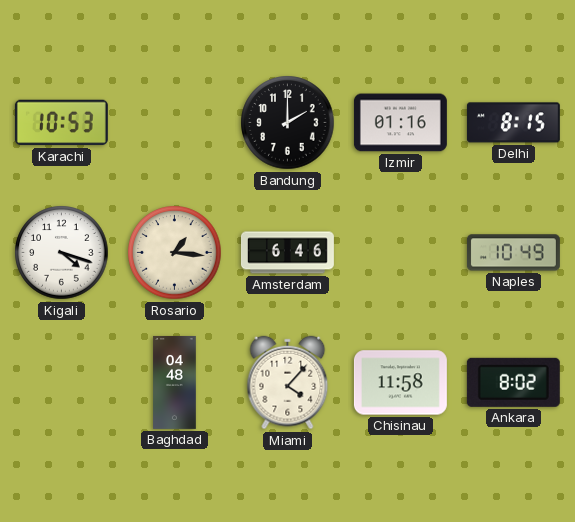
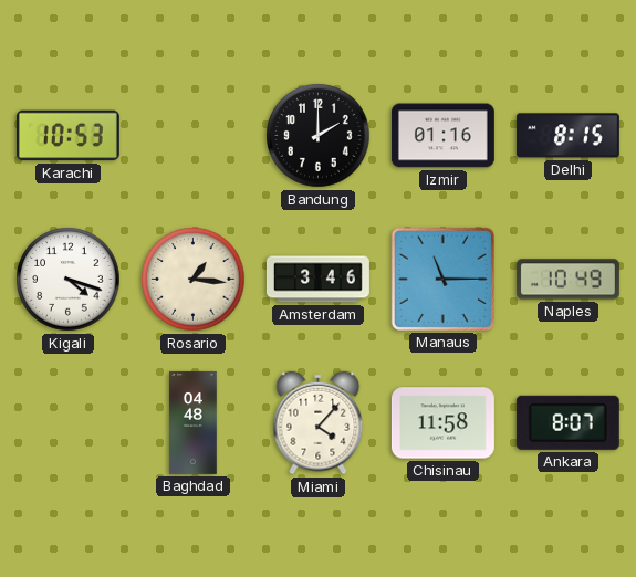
Amsterdam: 6:46 -> 3:46
Manaus: none -> 11:15
Ankara: 8:02 -> 8:07
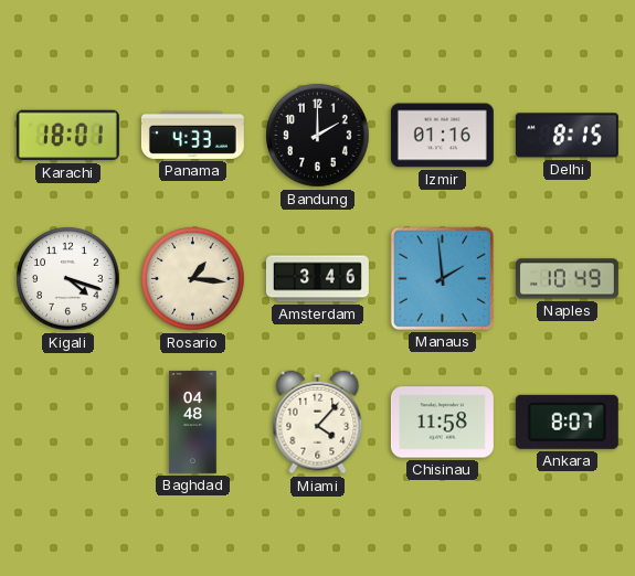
Karachi: 10:53 -> 18:01
Panama: none -> 4:33
Manaus: 11:15 -> 1:59
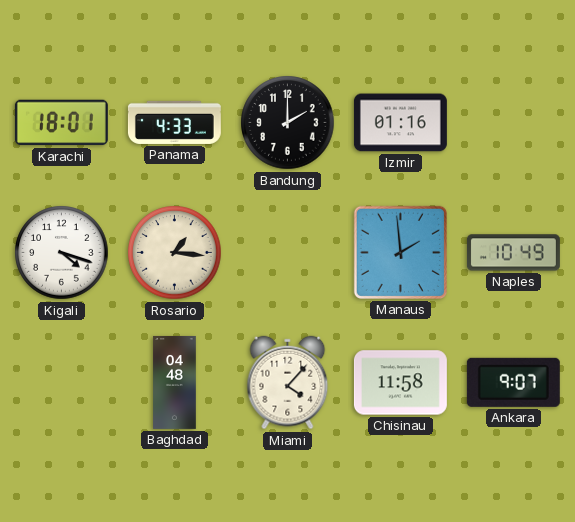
Delhi: 8:15 -> none
Amsterdam: 3:46 -> none
Ankara: 8:07 -> 9:07
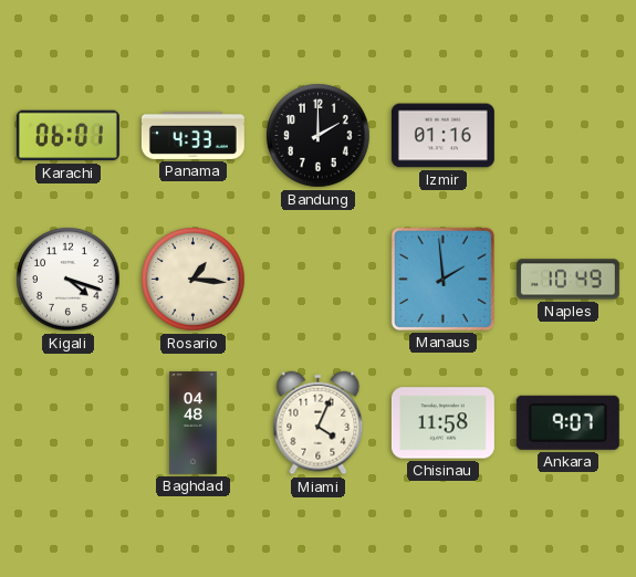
Karachi: 18:01 -> 06:01
Miami: 4:07 -> 4:04
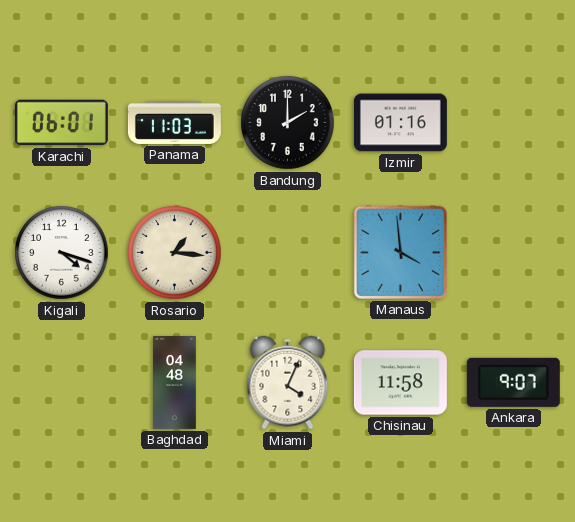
Panama: 4:33 -> 11:03
Manaus: 1:59 -> 3:59
Naples: 10:49 -> none
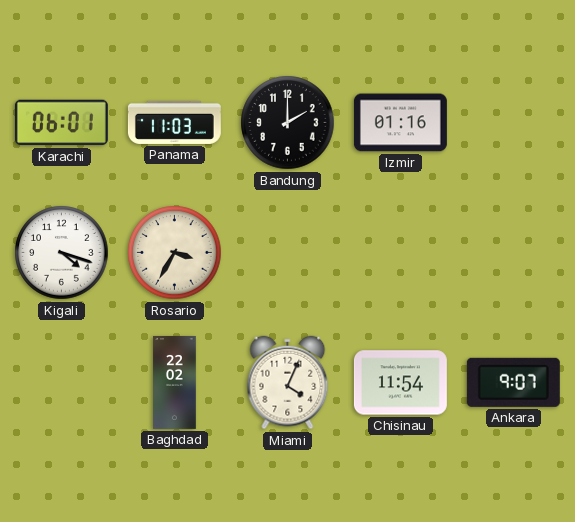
Rosario: 1:16 -> 3:35
Manaus: 3:59 -> none
Baghdad: 04:48 -> 22:02
Chisinau: 11:58 -> 11:54
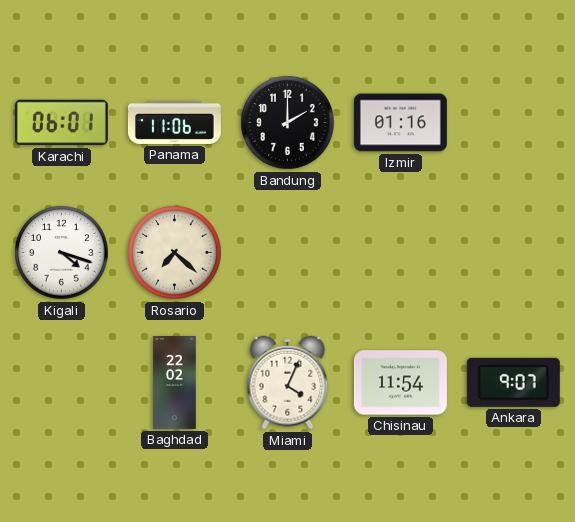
Panama: 11:03 -> 11:06
Rosario: 3:35 -> 7:22
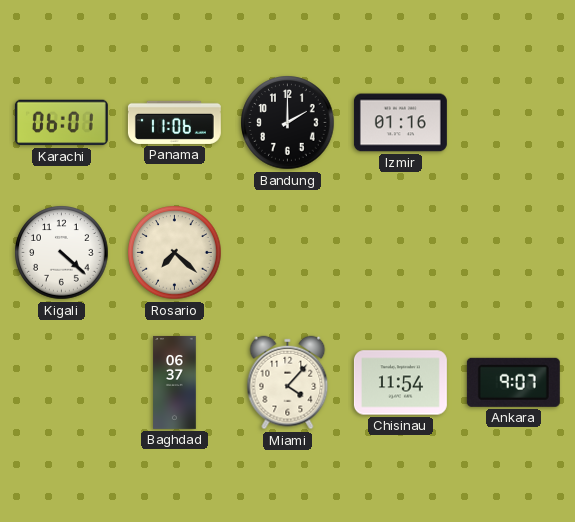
Kigali: 4:18 -> 4:22
Baghdad: 22:02 -> 06:37
Miami: 4:04 -> 4:07
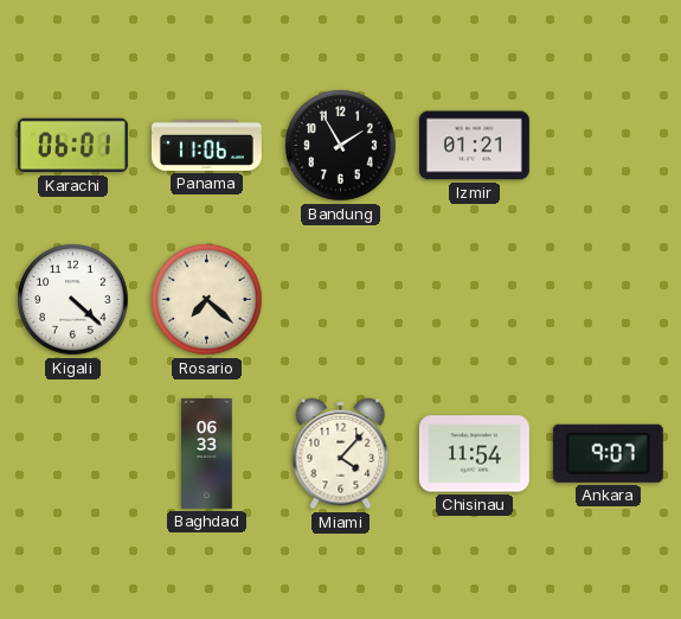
Bandung: 2:00 -> 1:55
Izmir: 01:16 -> 01:21
Baghdad: 06:37 -> 06:33
